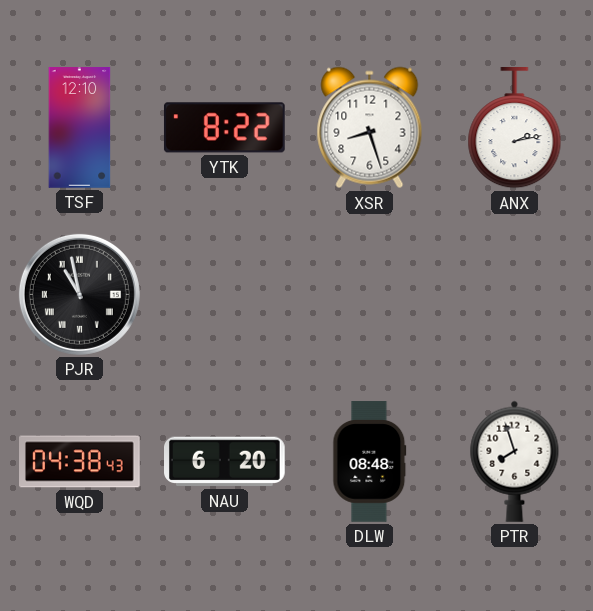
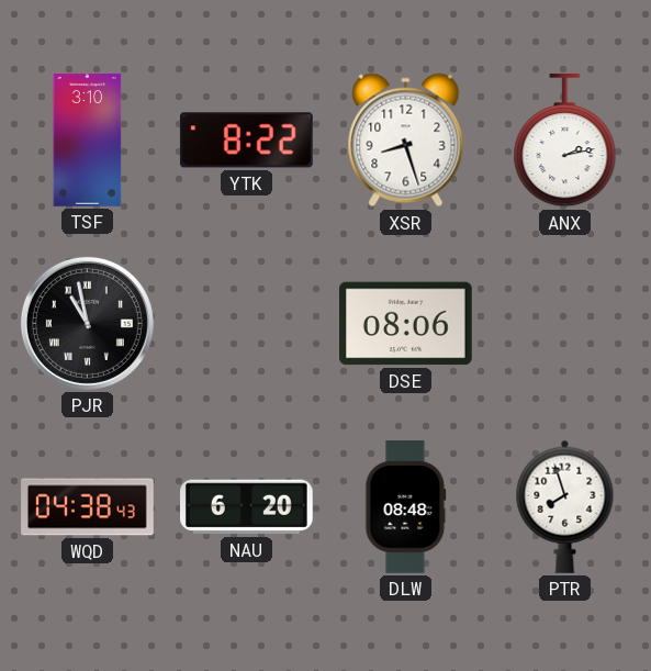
TSF: 12:10 -> 3:10
DSE: none -> 08:06
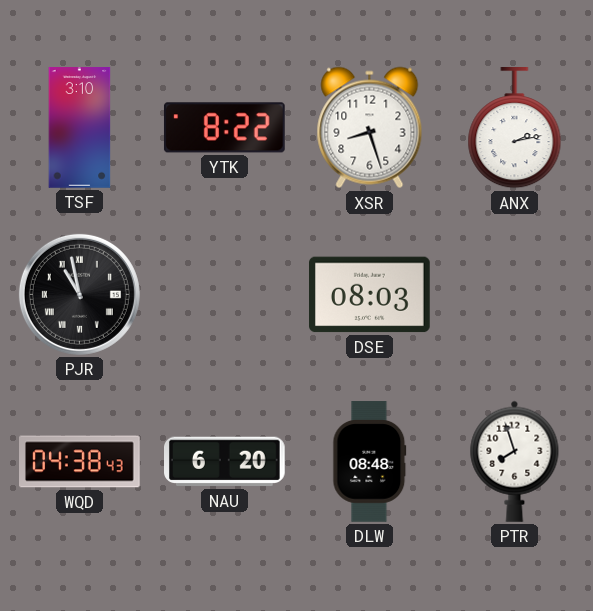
DSE: 08:06 -> 08:03
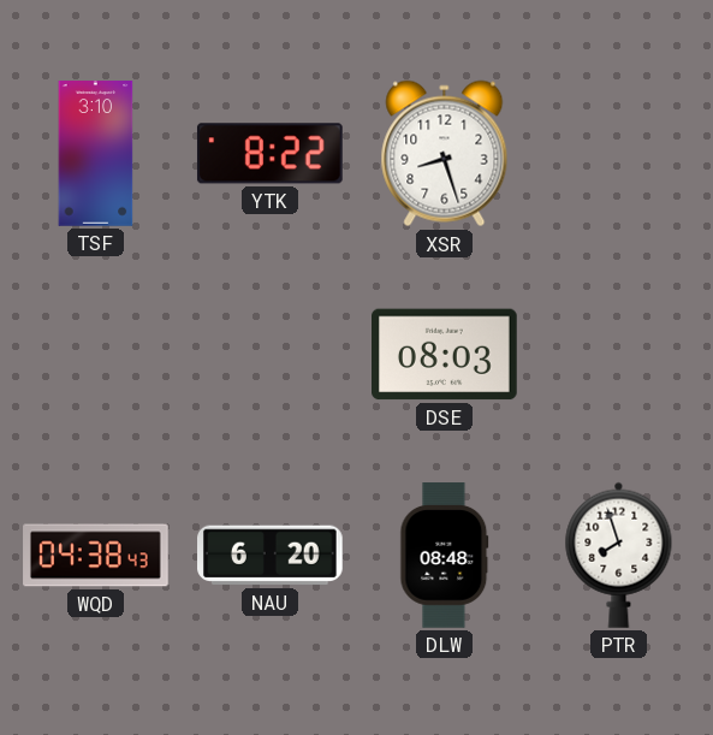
ANX: 2:13 -> none
PJR: 10:58 -> none
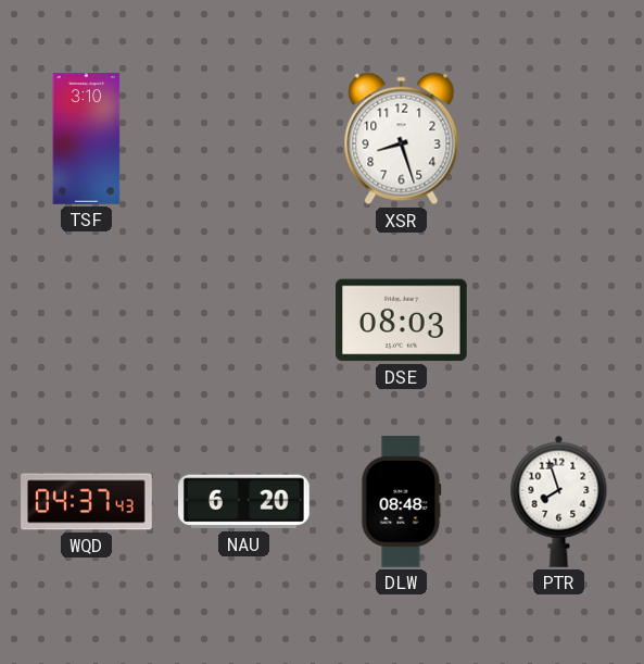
YTK: 8:22 -> none
WQD: 04:38 -> 04:37
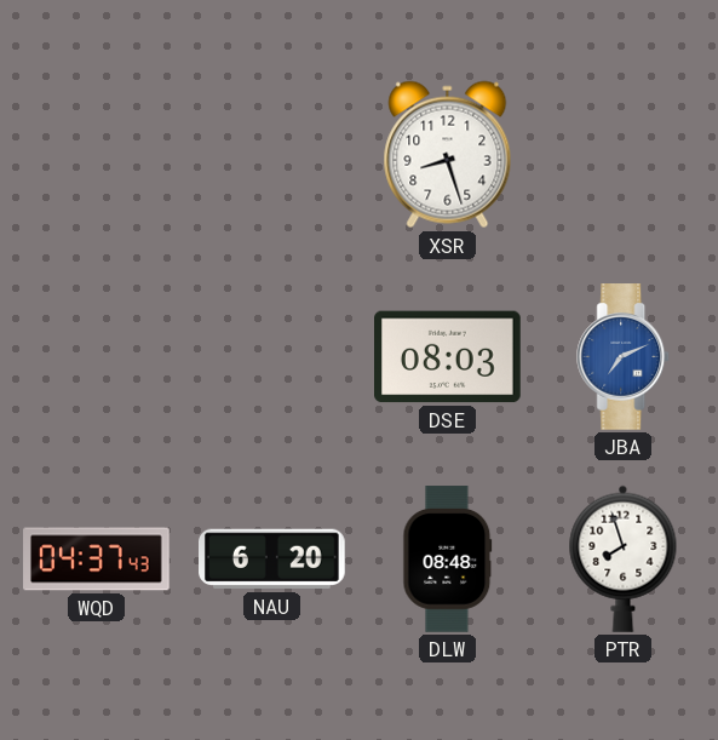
TSF: 3:10 -> none
JBA: none -> 7:11
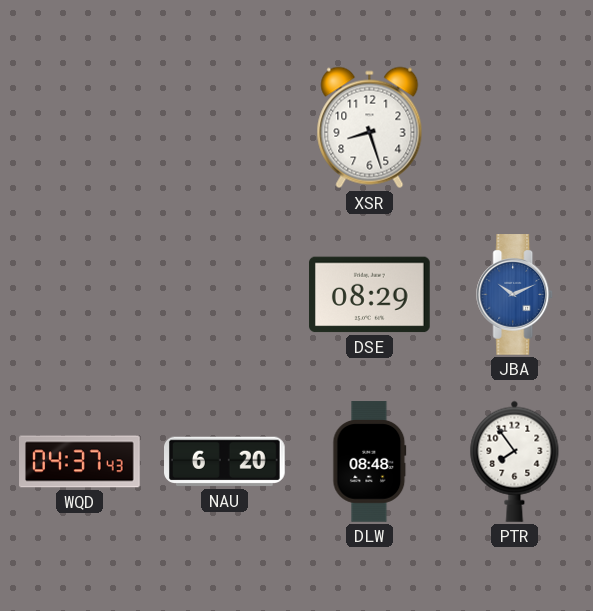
DSE: 08:03 -> 08:29
JBA: 7:11 -> 10:11
PTR: 7:57 -> 7:54
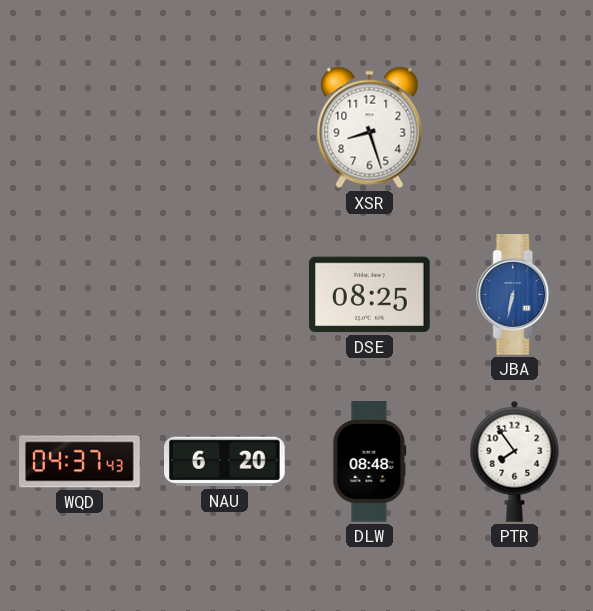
DSE: 08:29 -> 08:25
JBA: 10:11 -> 6:32
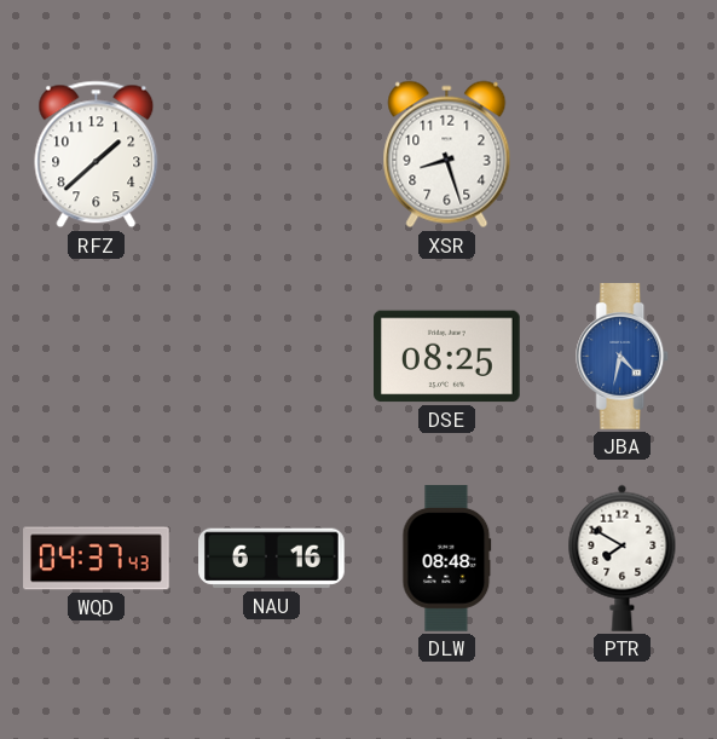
RFZ: none -> 1:38
JBA: 6:32 -> 4:32
NAU: 6:20 -> 6:16
PTR: 7:54 -> 7:50
